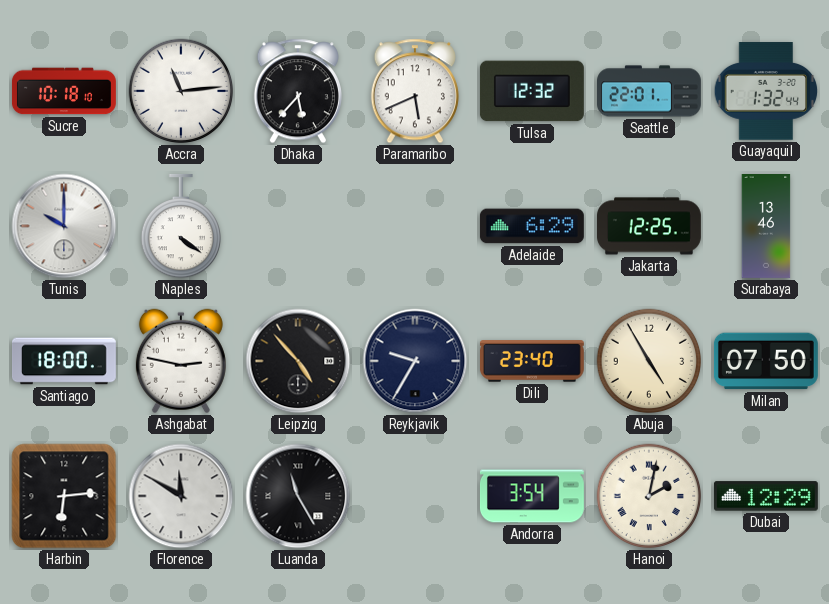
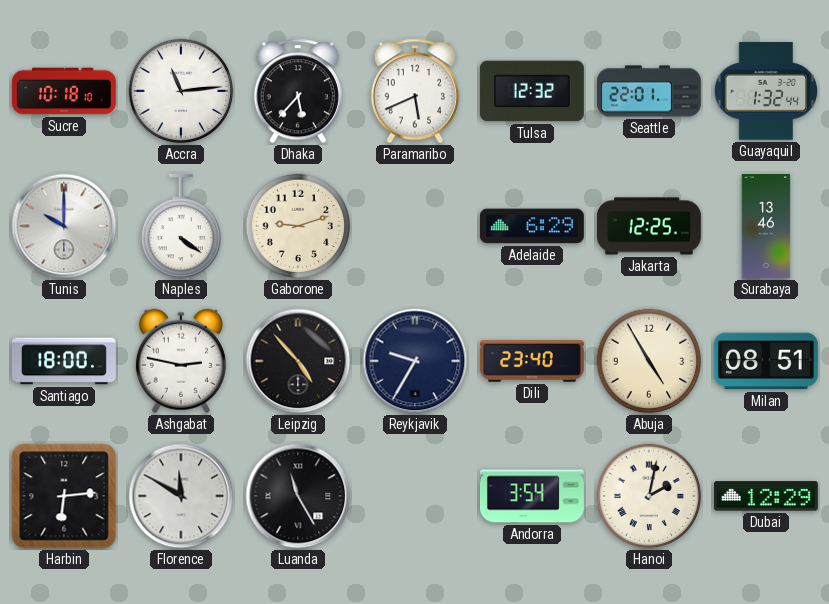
Gaborone: none -> 9:12
Milan: 07:50 -> 08:51
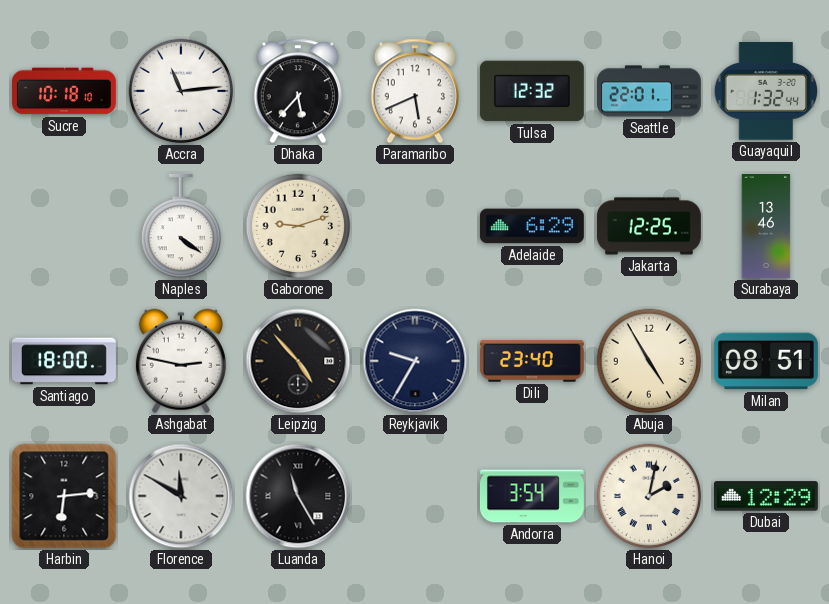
Tunis: 10:00 -> none
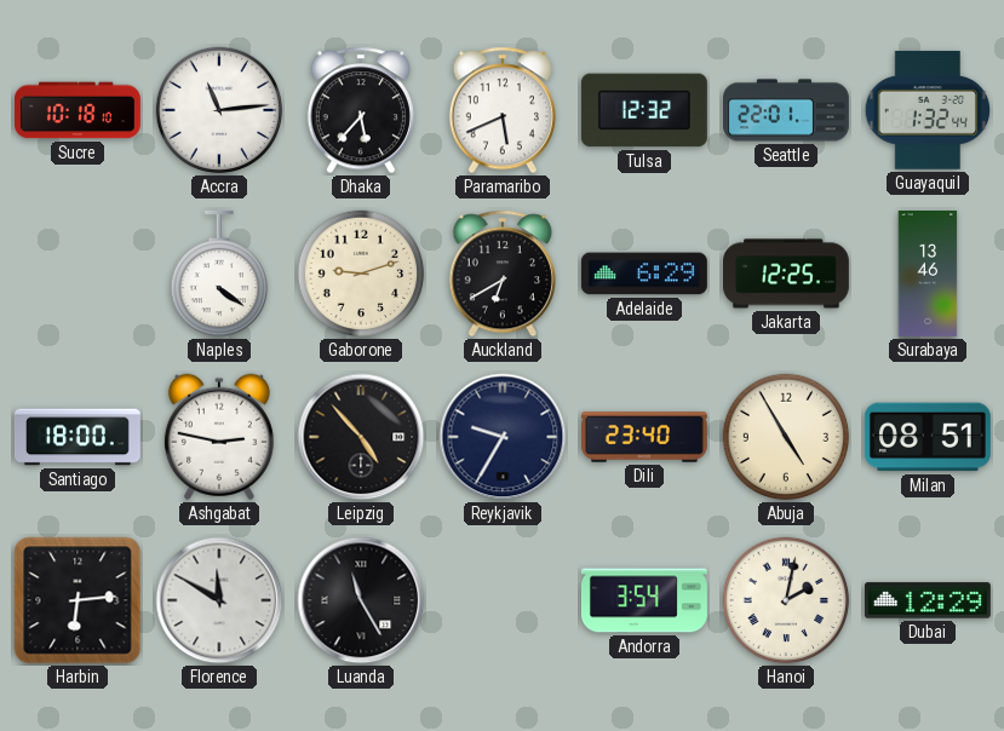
Auckland: none -> 6:40
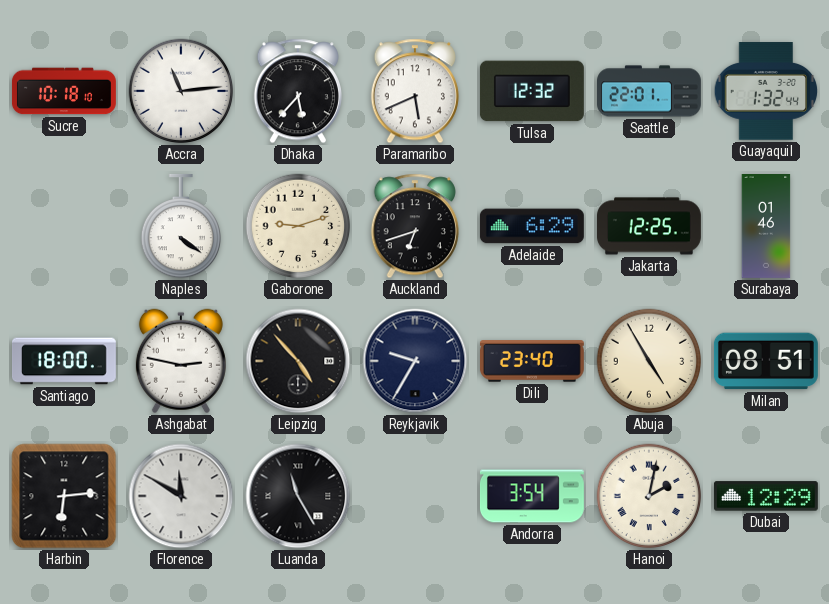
Auckland: 6:40 -> 6:42
Surabaya: 13:46 -> 01:46
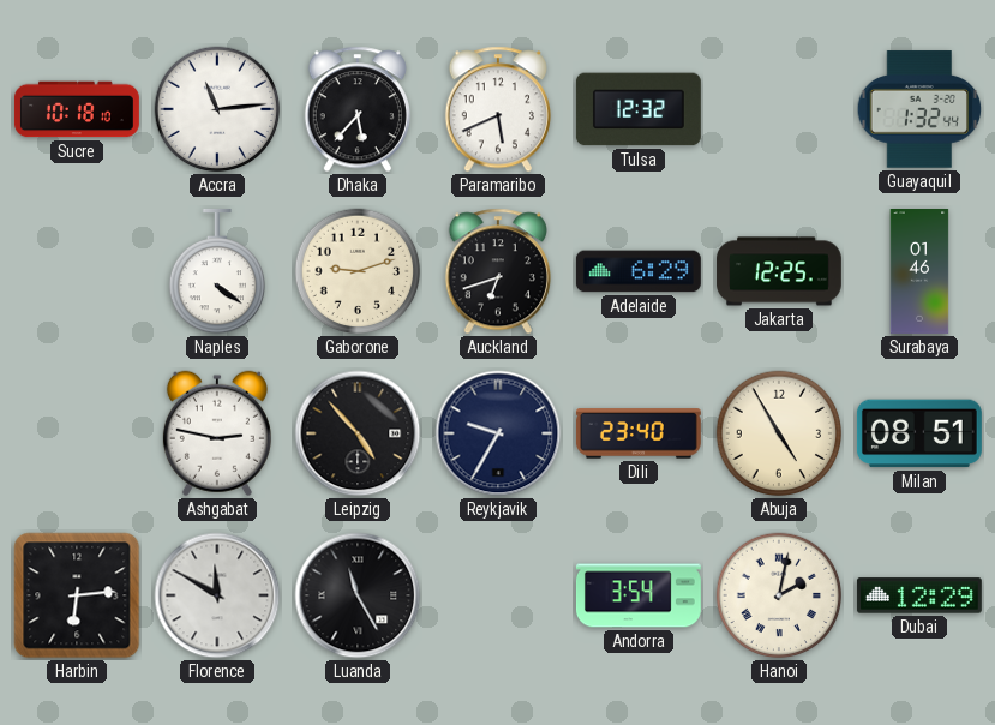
Seattle: 22:01 -> none
Santiago: 18:00 -> none
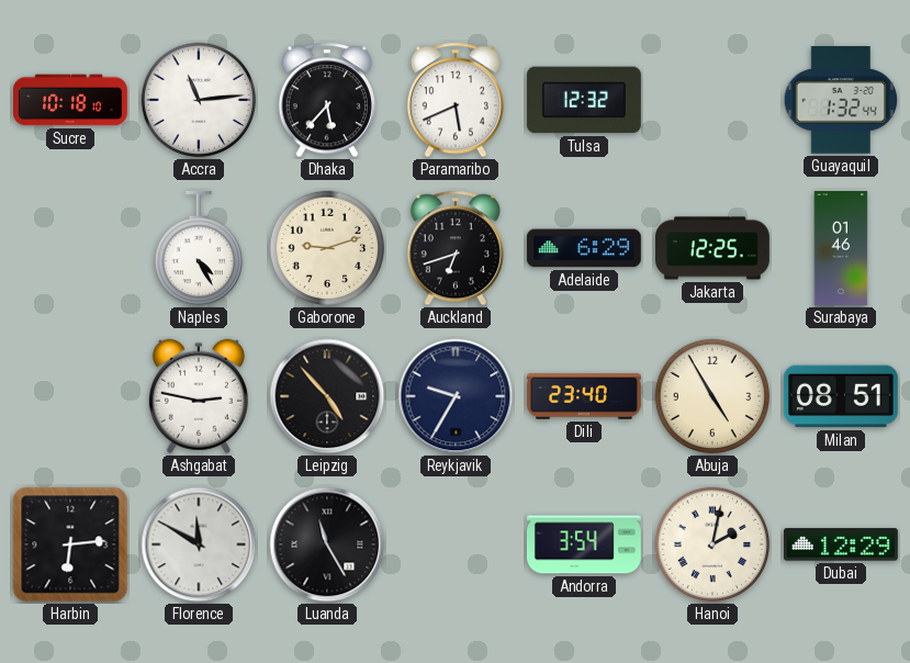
Naples: 4:21 -> 4:25
